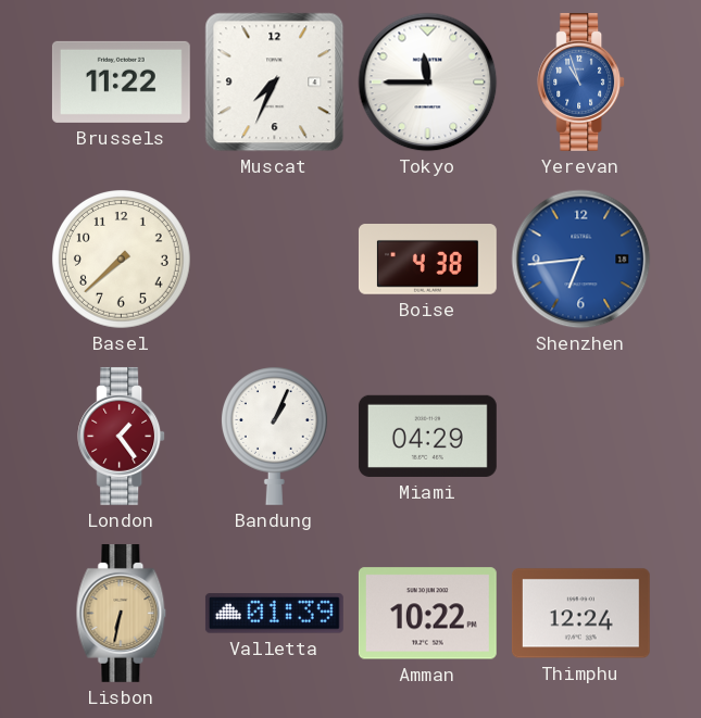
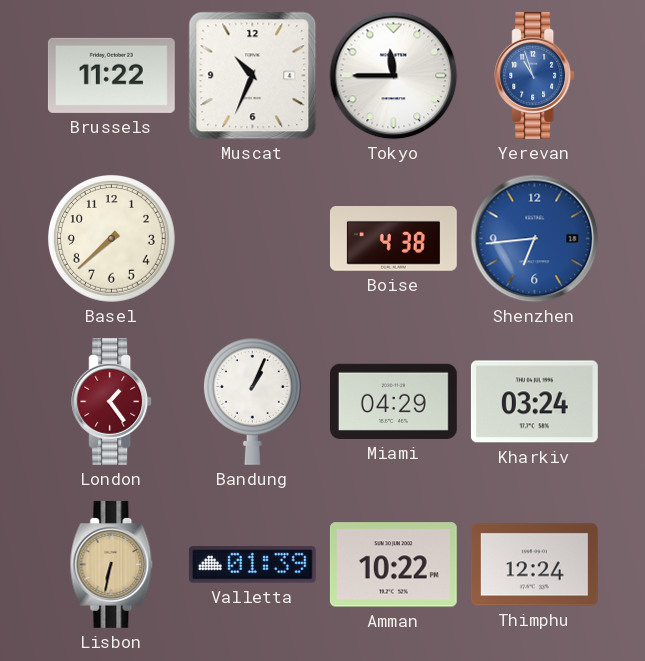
Muscat: 7:34 -> 10:34
Kharkiv: none -> 03:24
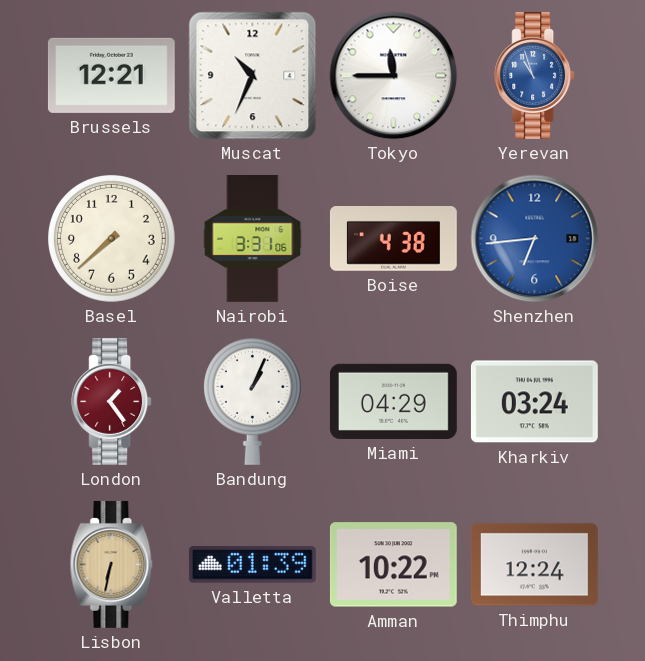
Brussels: 11:22 -> 12:21
Nairobi: none -> 3:31
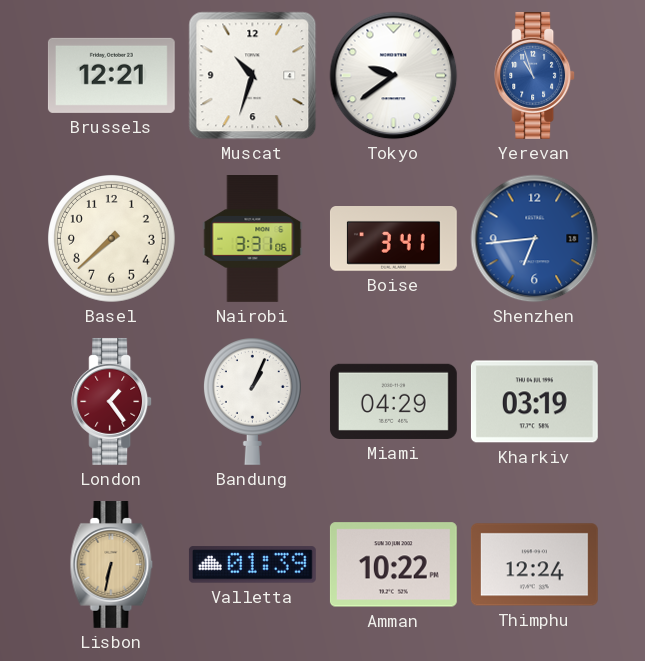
Muscat: 10:34 -> 10:33
Tokyo: 11:45 -> 9:39
Boise: 4:38 -> 3:41
Kharkiv: 03:24 -> 03:19
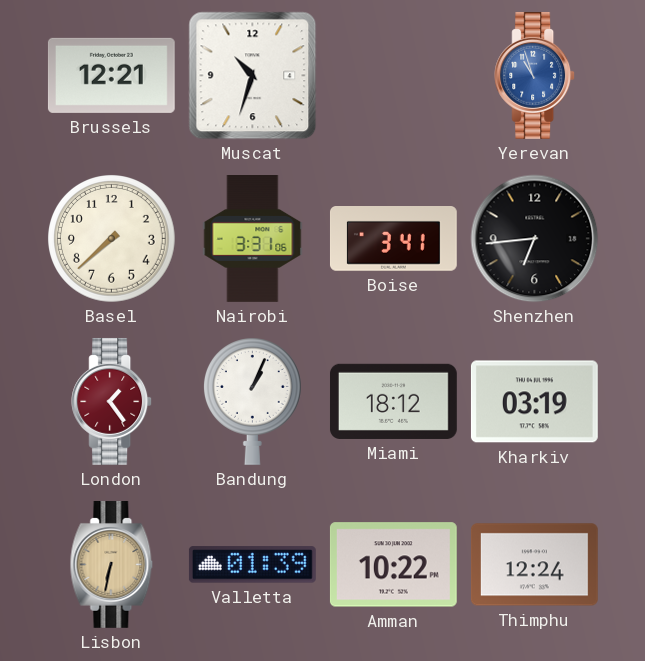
Tokyo: 9:39 -> none
Shenzhen dial: blue -> black
Miami: 04:29 -> 18:12
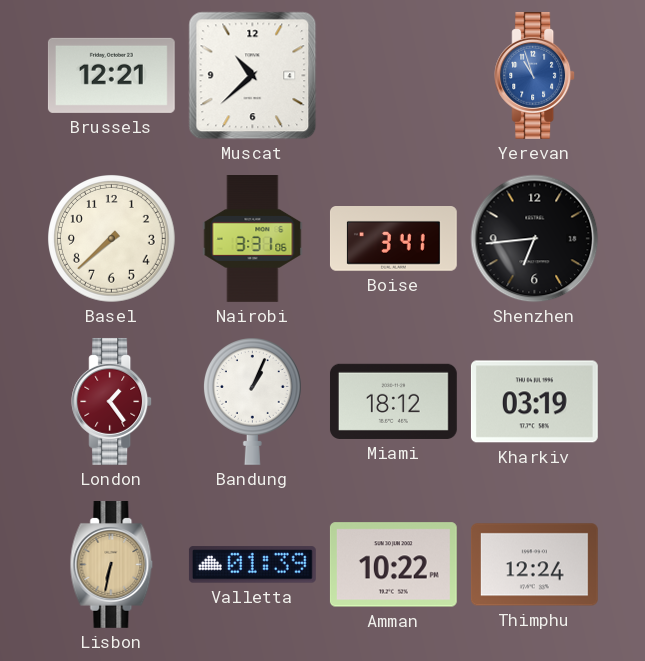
Muscat: 10:33 -> 10:38
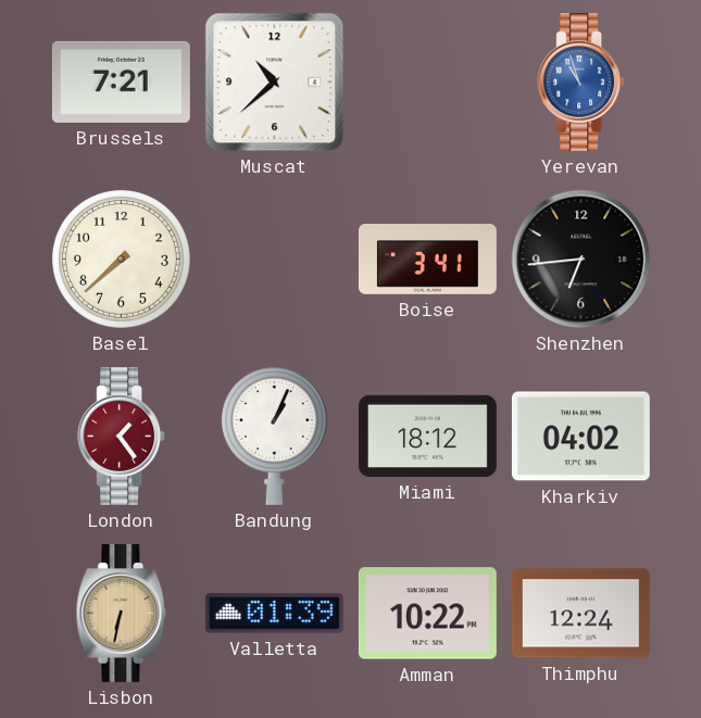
Brussels: 12:21 -> 7:21
Nairobi: 3:31 -> none
Kharkiv: 03:19 -> 04:02
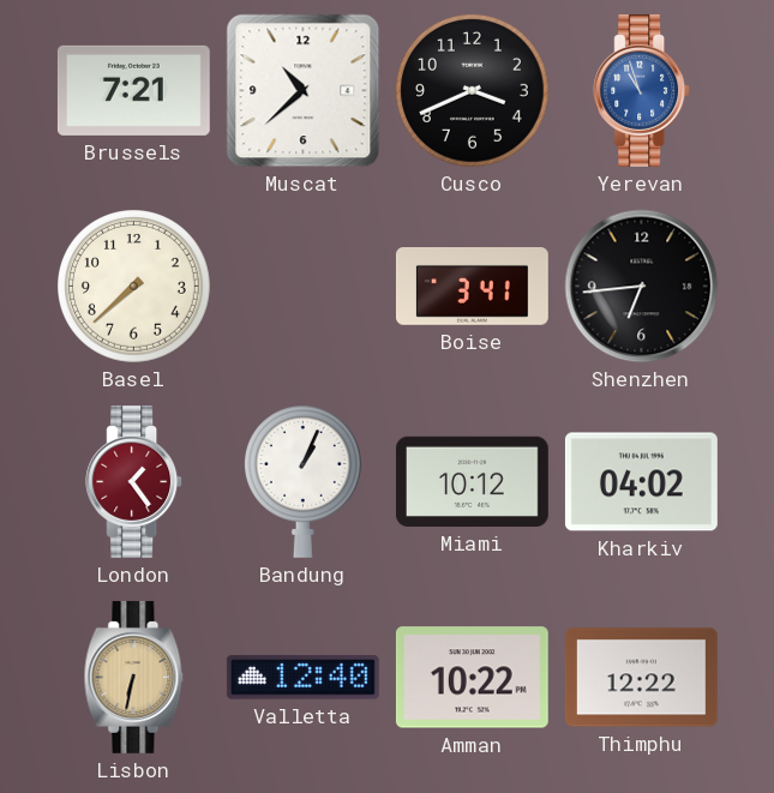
Cusco: none -> 3:41
Miami: 18:12 -> 10:12
Valletta: 01:39 -> 12:40
Thimphu: 12:24 -> 12:22
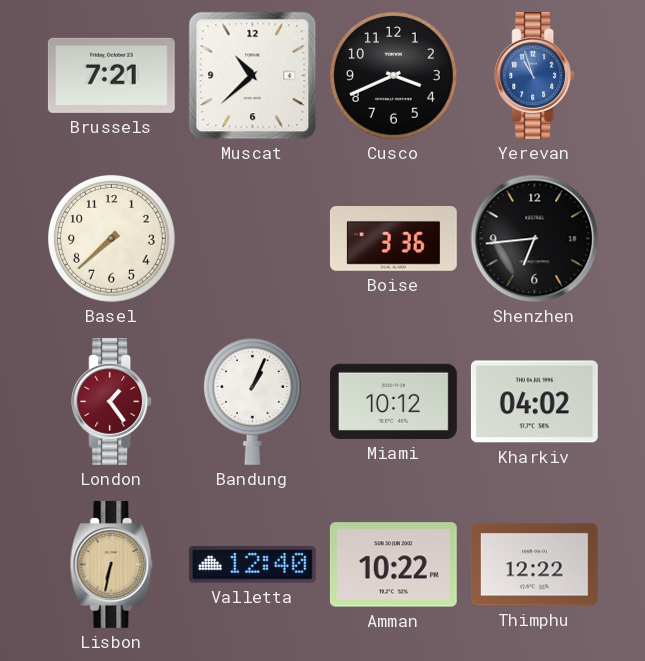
Boise: 3:41 -> 3:36
